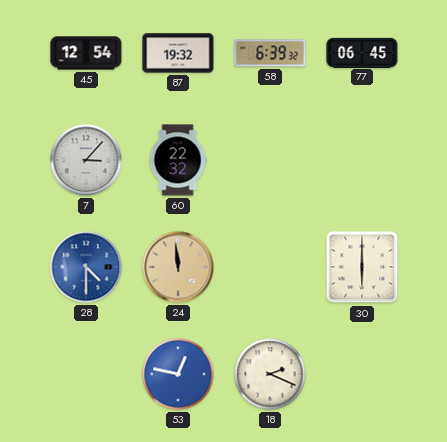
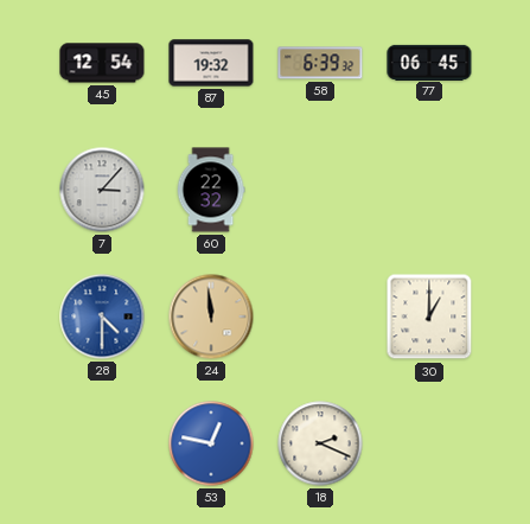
30: 6:00 -> 1:00
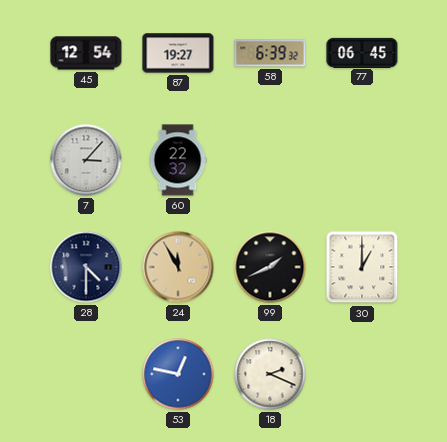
87: 19:32 -> 19:27
28 dial: blue -> navy
24: 11:59 -> 11:55
99: none -> 1:41
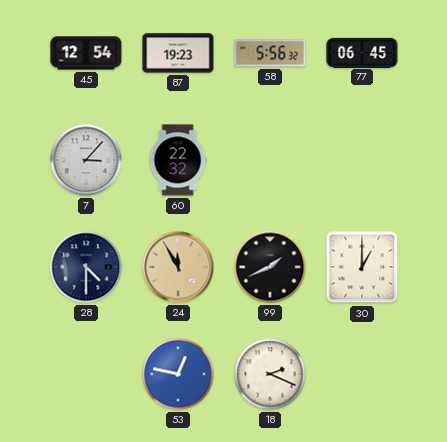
87: 19:27 -> 19:23
58: 6:39 -> 5:56
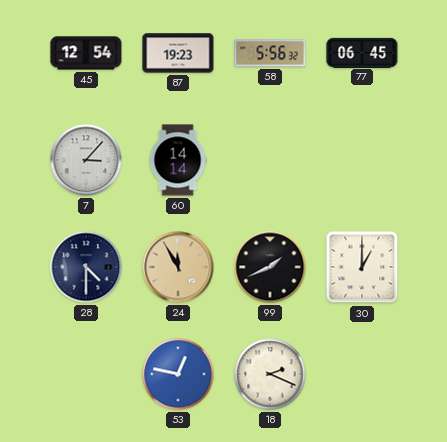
60: 22:32 -> 14:14
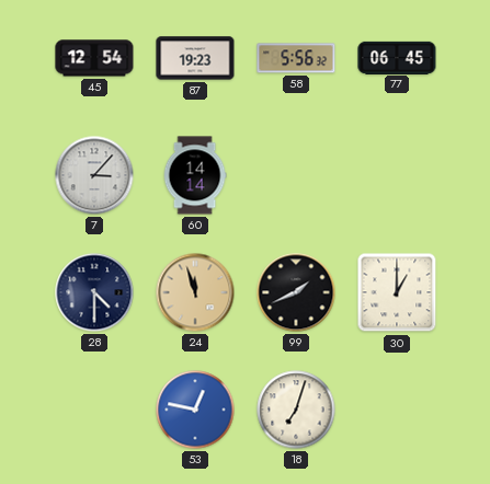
24: 11:55 -> 11:57
18: 2:19 -> 7:03
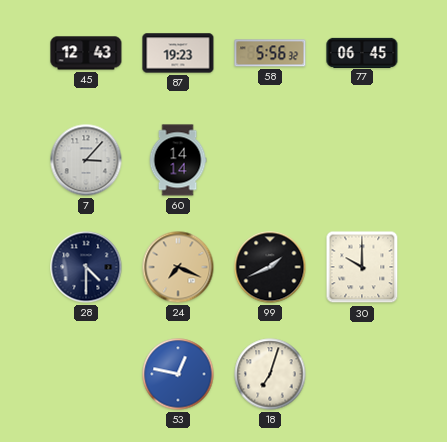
45: 12:54 -> 12:43
24: 11:57 -> 7:19
30: 1:00 -> 10:00
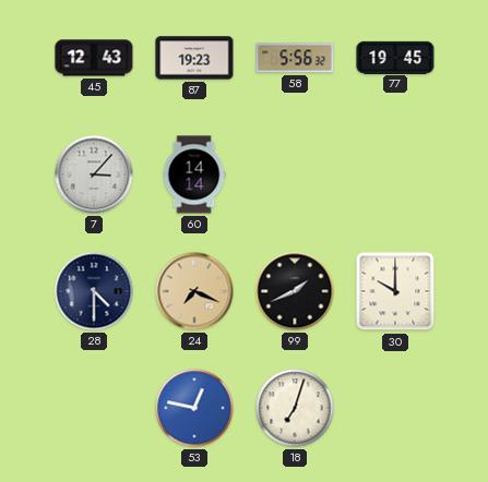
77: 06:45 -> 19:45
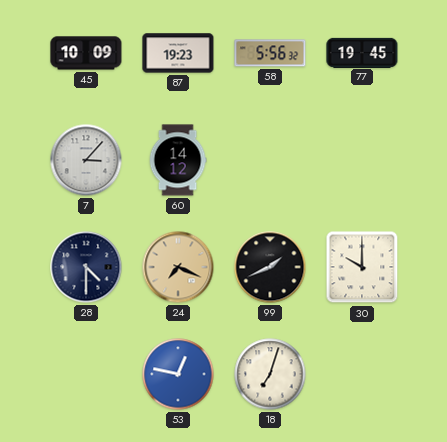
45: 12:43 -> 10:09
60: 14:14 -> 14:12
